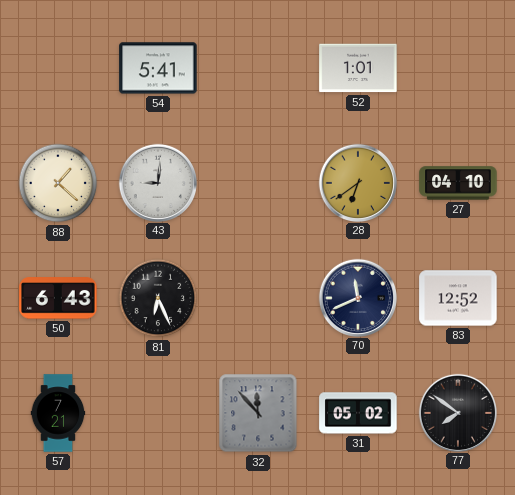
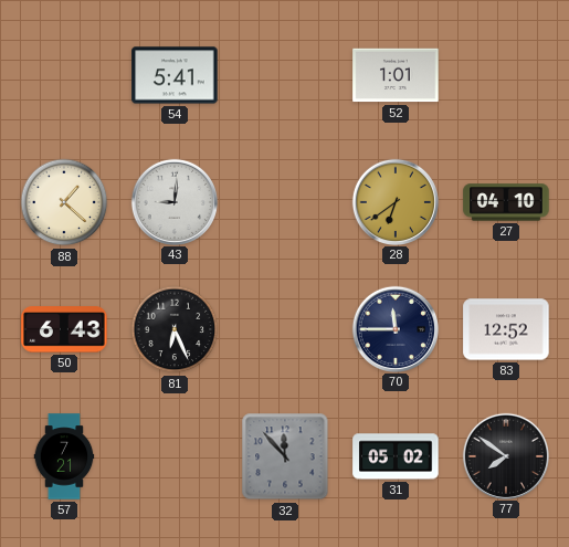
70: 11:41 -> 11:45
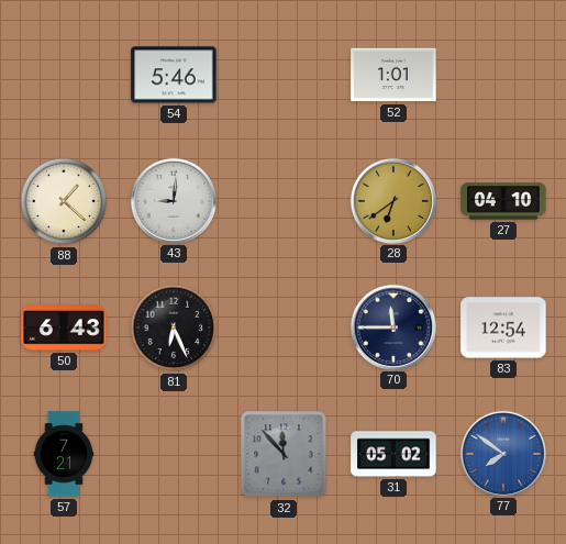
54: 5:41 -> 5:46
83: 12:52 -> 12:54
77 dial: black -> blue
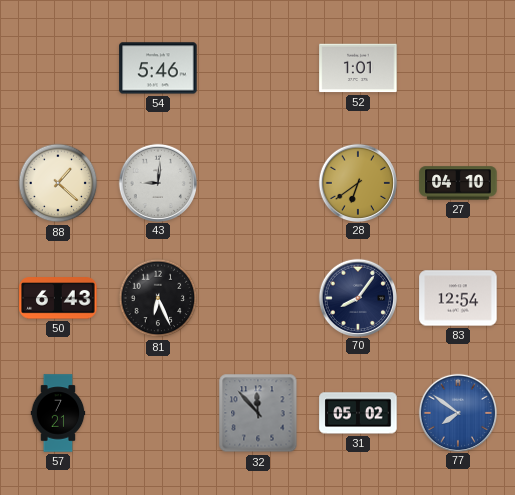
70: 11:45 -> 8:06
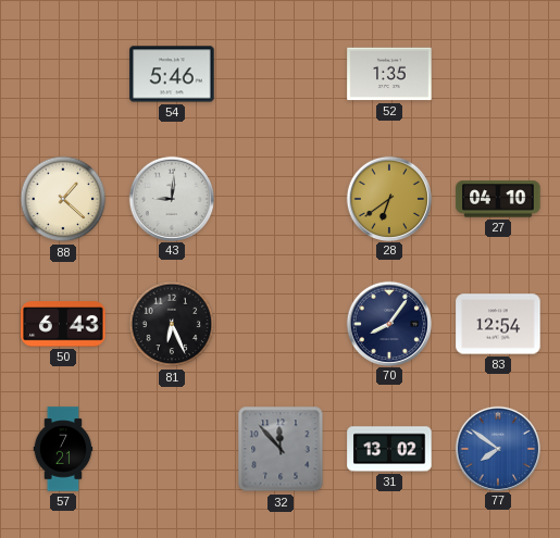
52: 1:01 -> 1:35
31: 05:02 -> 13:02
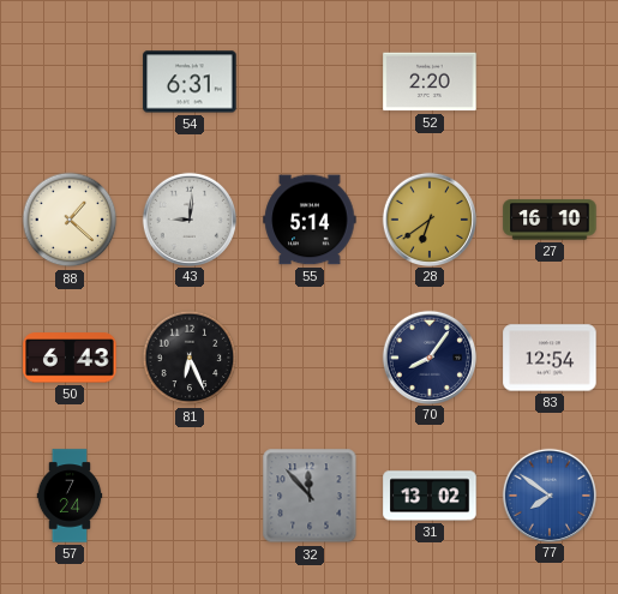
54: 5:46 -> 6:31
52: 1:35 -> 2:20
55: none -> 5:14
27: 04:10 -> 16:10
57: 7:21 -> 7:24
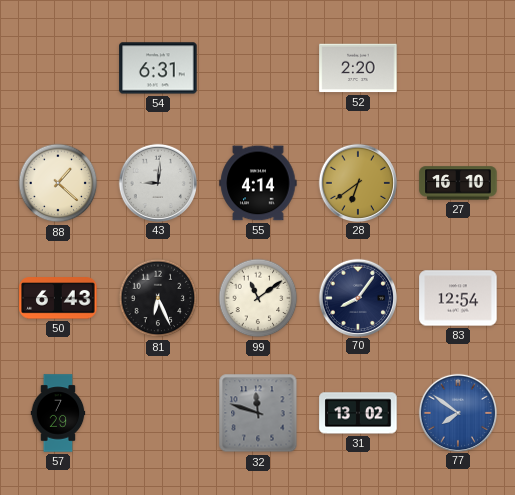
55: 5:14 -> 4:14
99: none -> 11:09
57: 7:24 -> 7:29
32: 11:53 -> 11:48
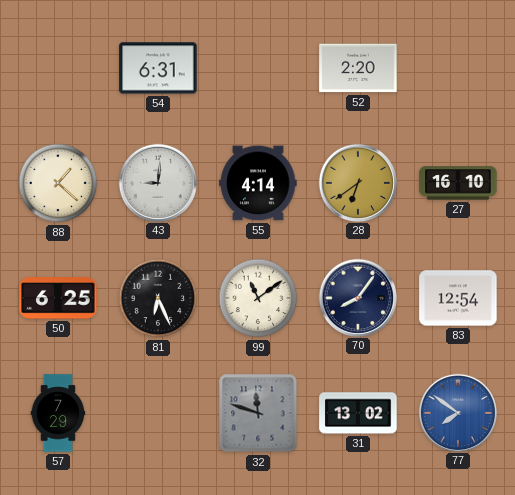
50: 6:43 -> 6:25
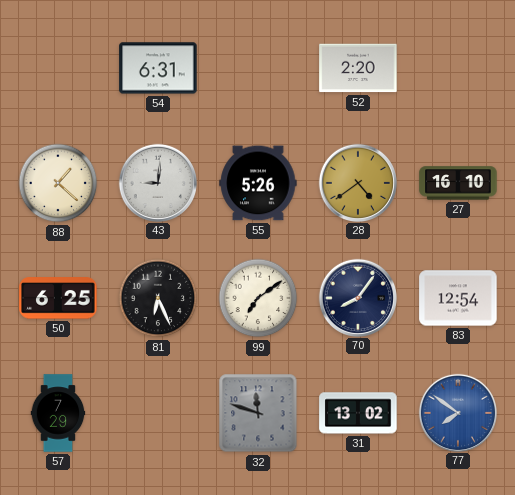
55: 4:14 -> 5:26
28: 6:39 -> 4:39
99: 11:09 -> 7:09
